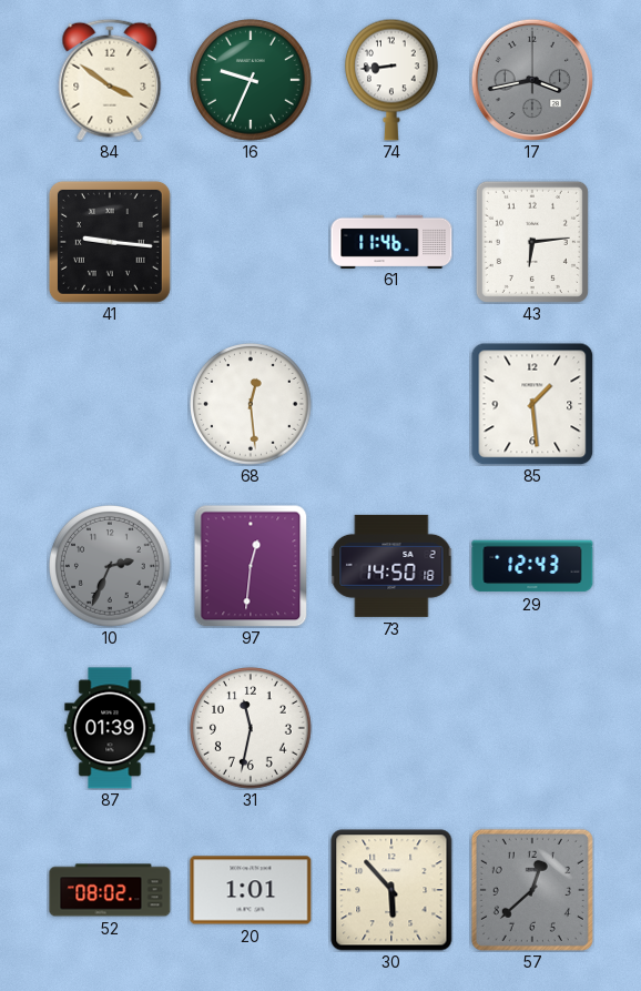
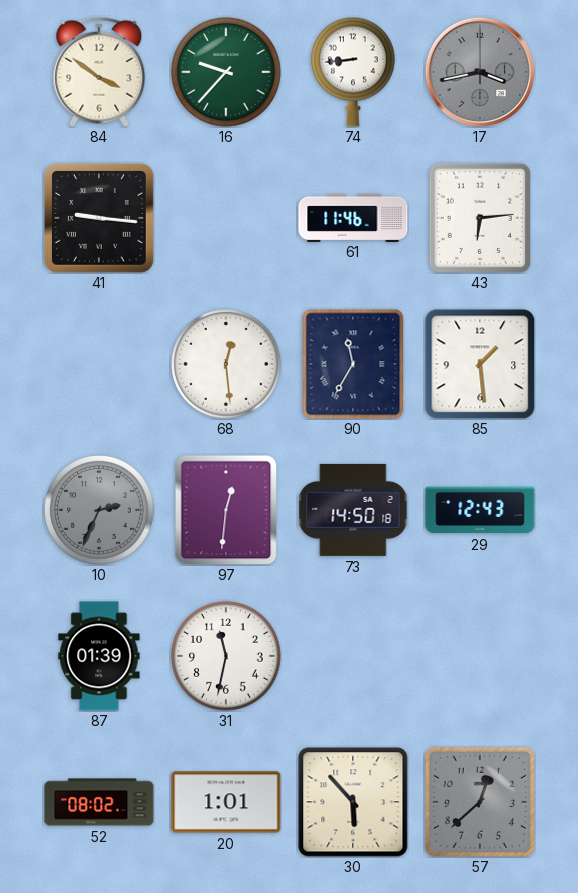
16: 9:34 -> 9:37
90: none -> 11:35
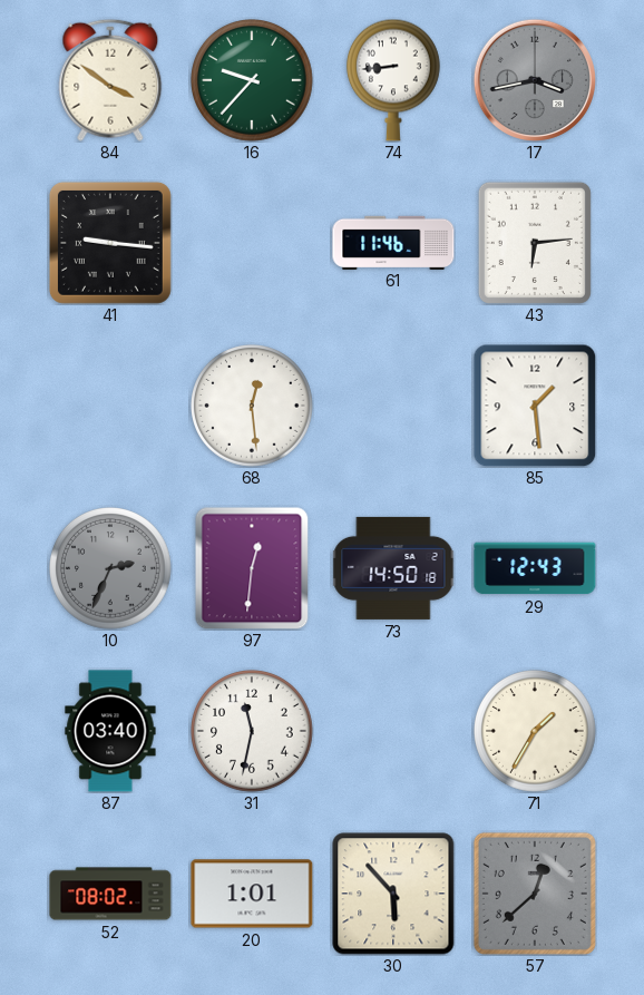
90: 11:35 -> none
87: 01:39 -> 03:40
71: none -> 1:35
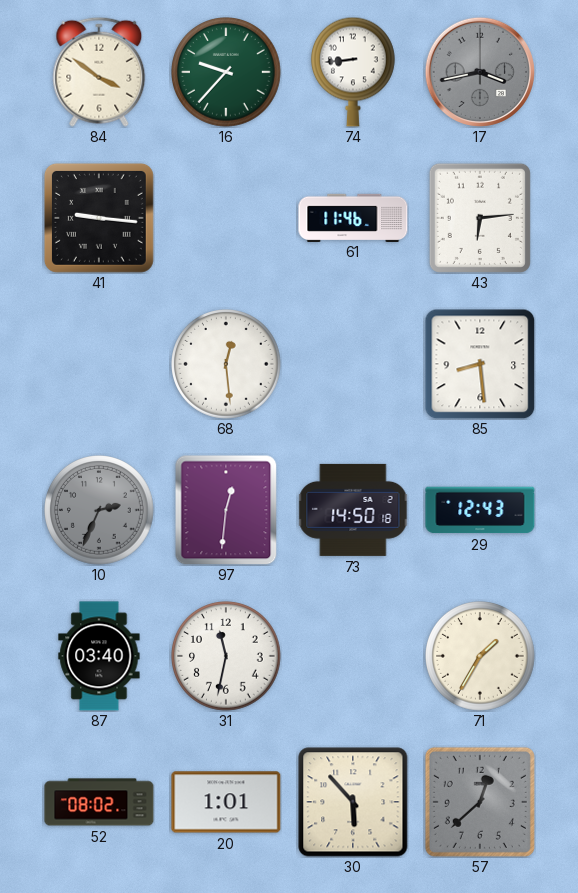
85: 1:29 -> 8:29
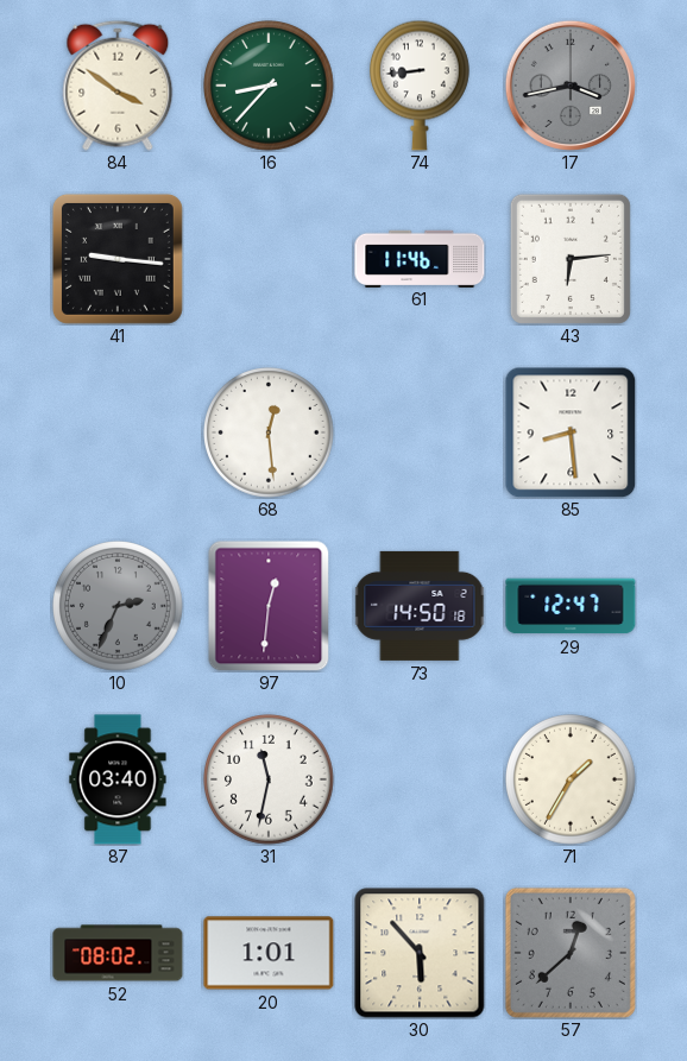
16: 9:37 -> 8:37
29: 12:43 -> 12:47
